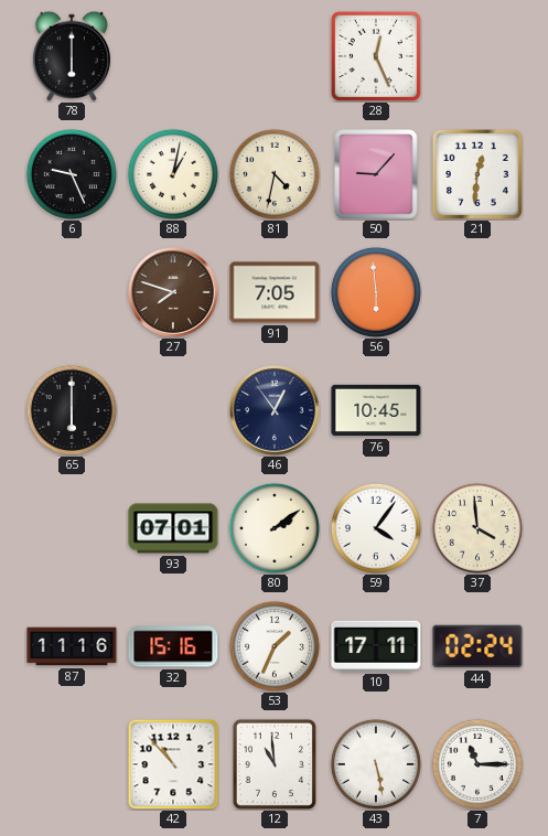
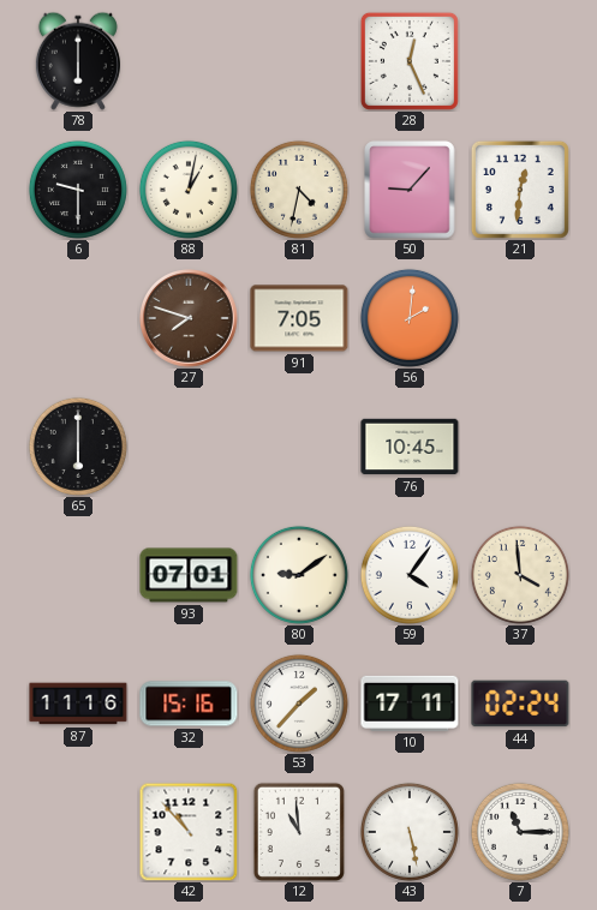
6: 9:26 -> 9:30
56: 5:59 -> 2:01
46: 12:54 -> none
80: 2:09 -> 9:09
53: 1:34 -> 1:37
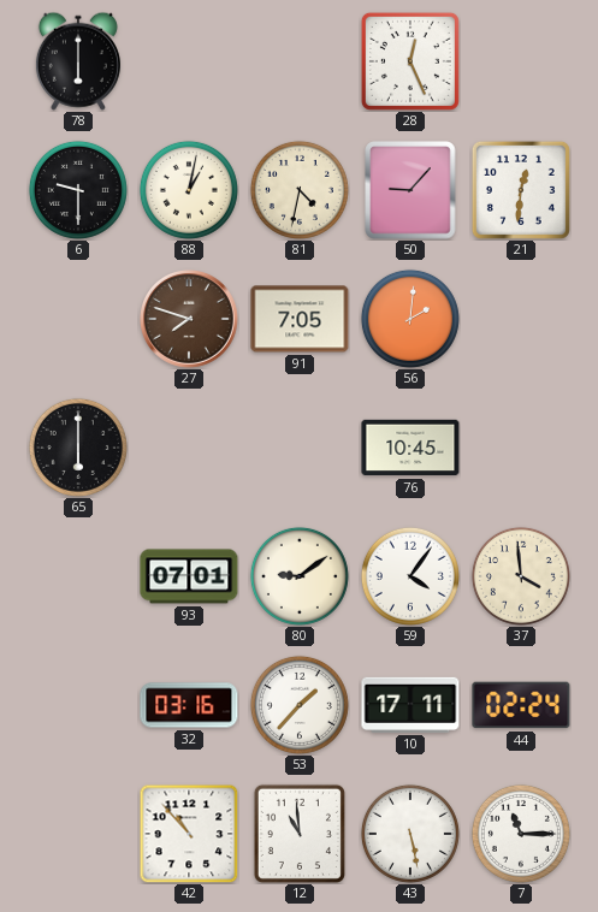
87: 11:16 -> none
32: 15:16 -> 03:16
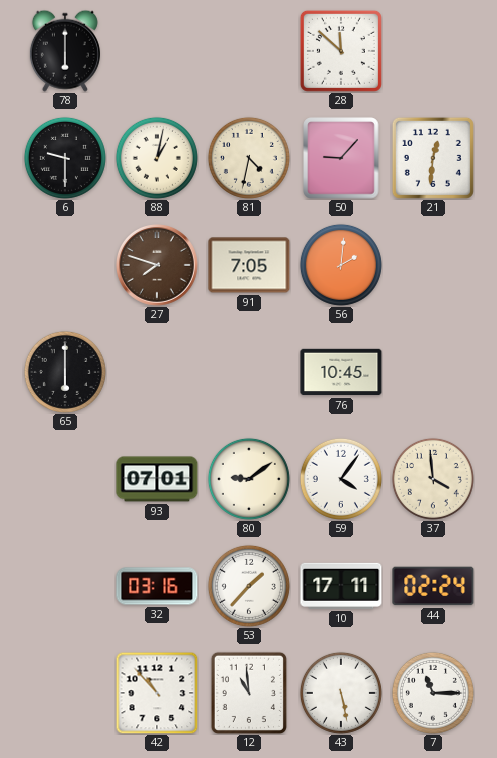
28: 12:26 -> 11:52
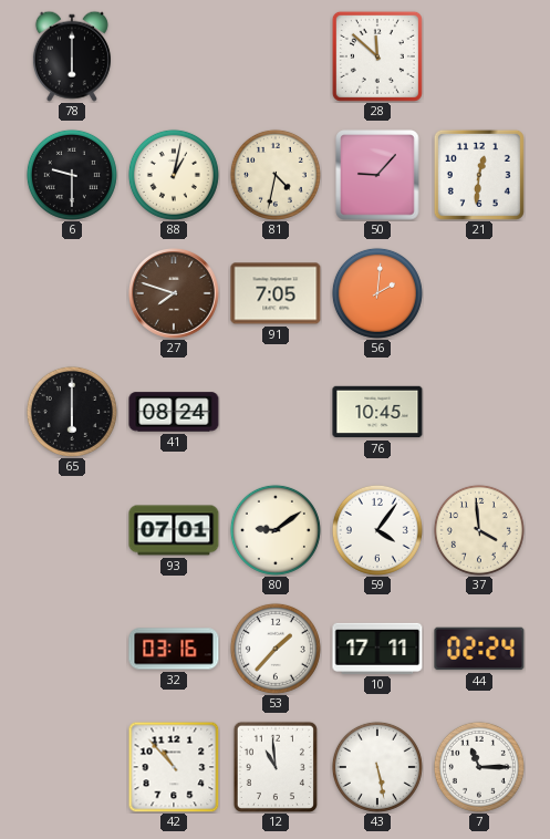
41: none -> 08:24
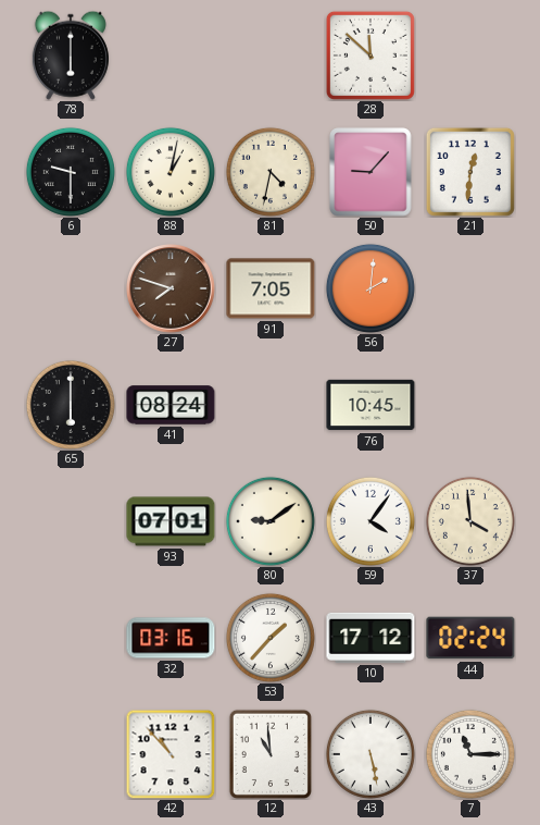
10: 17:11 -> 17:12
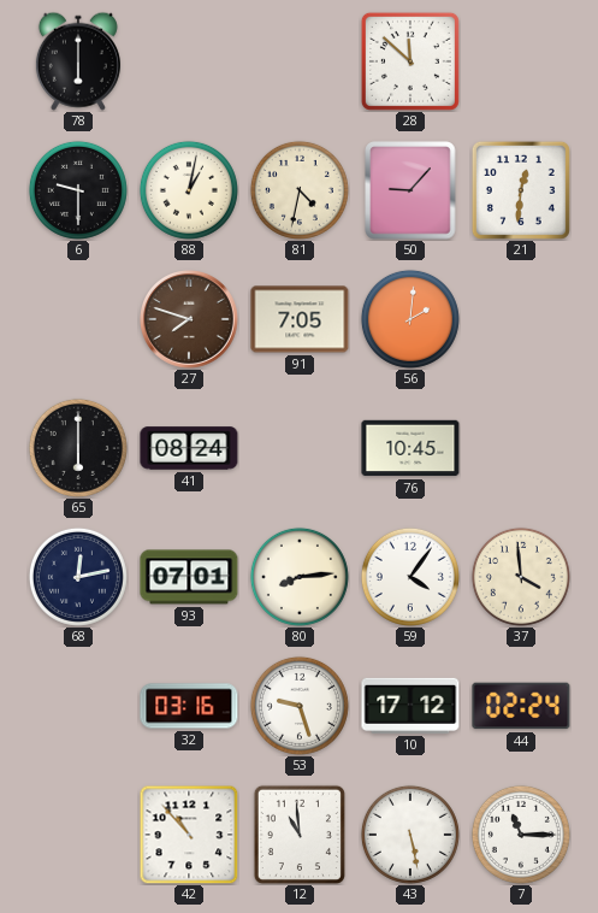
68: none -> 12:13
80: 9:09 -> 8:14
53: 1:37 -> 9:27
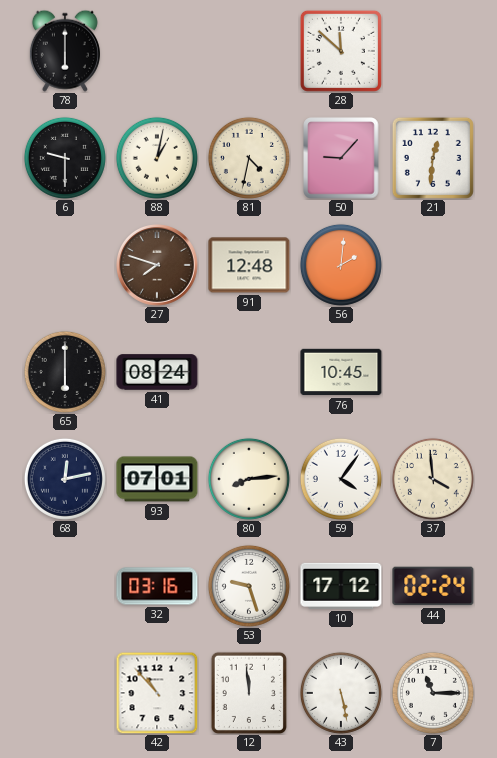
91: 7:05 -> 12:48
12: 10:59 -> 11:59
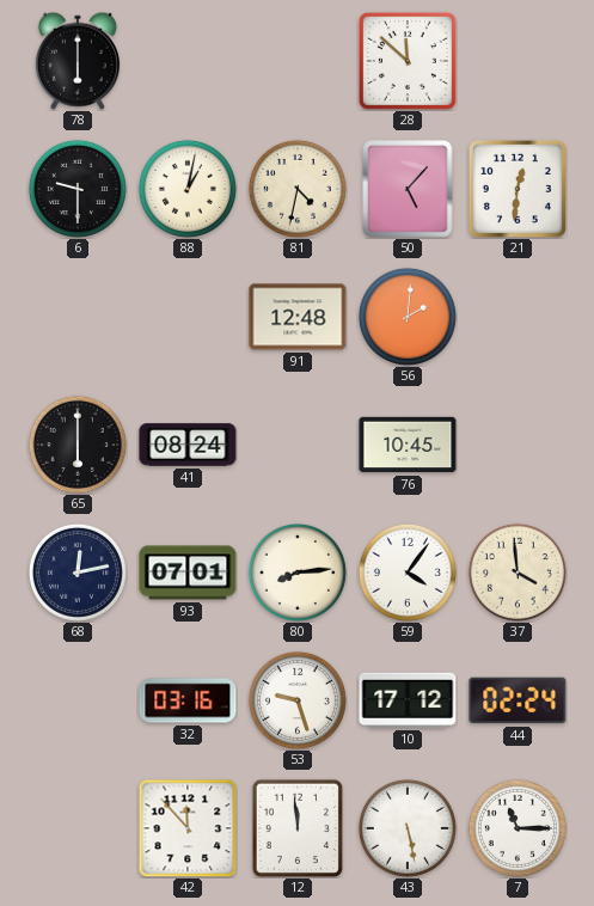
50: 9:07 -> 5:07
27: 7:48 -> none
42: 10:53 -> 11:53
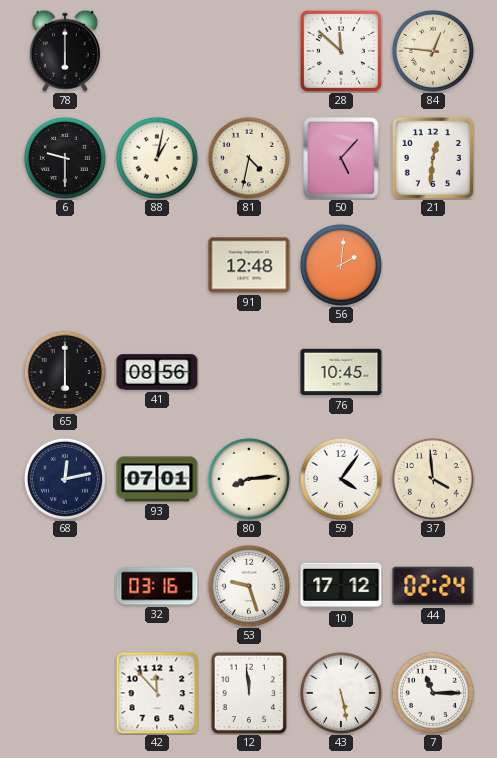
84: none -> 12:46
41: 08:24 -> 08:56
